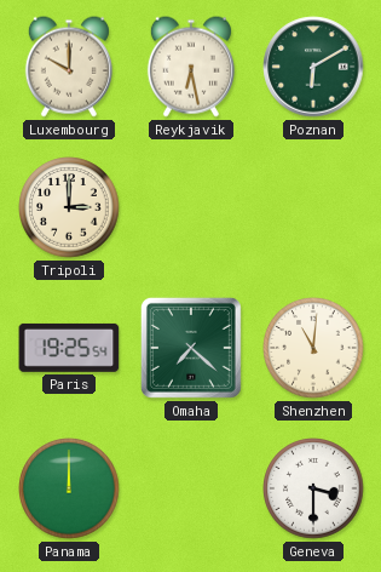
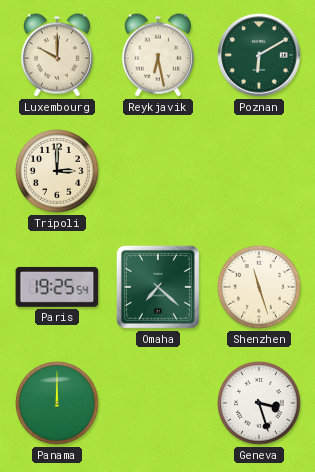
Shenzhen: 11:01 -> 11:27
Geneva: 3:30 -> 3:27
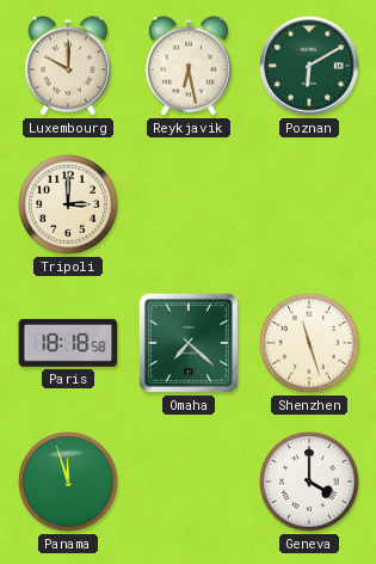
Paris: 19:25 -> 18:18
Panama: 12:00 -> 11:57
Geneva: 3:27 -> 4:00
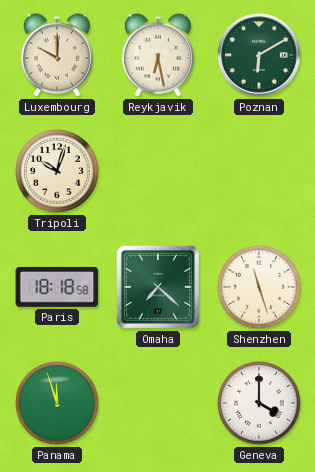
Tripoli: 3:00 -> 10:03
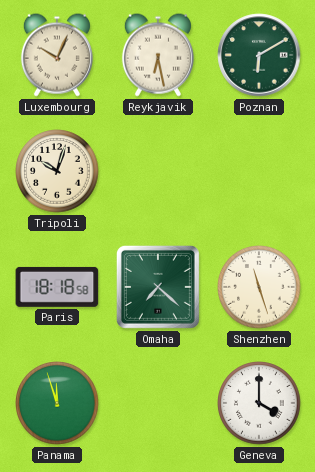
Luxembourg: 10:00 -> 10:04
